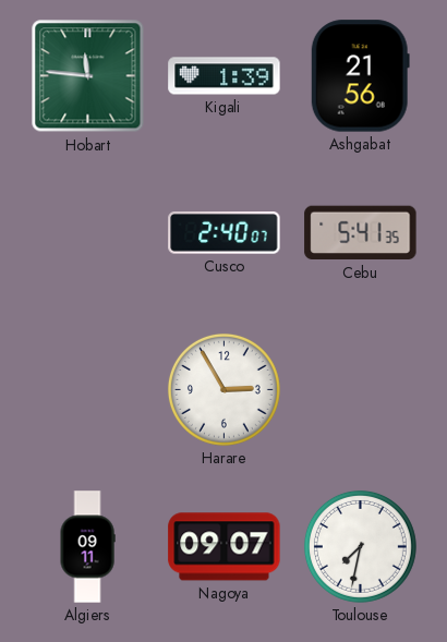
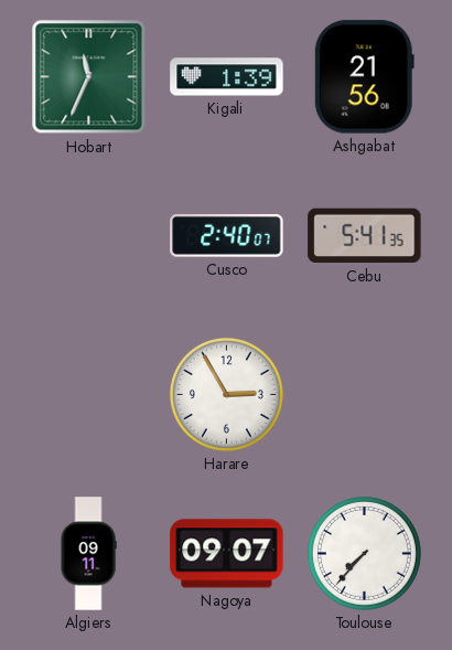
Hobart: 11:46 -> 11:34
Toulouse: 7:32 -> 7:37
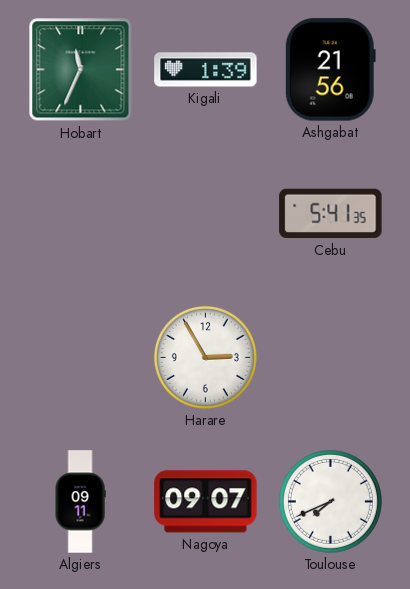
Cusco: 2:40 -> none
Toulouse: 7:37 -> 7:41
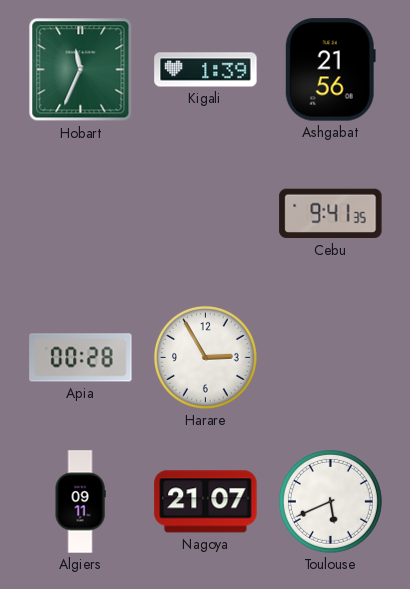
Cebu: 5:41 -> 9:41
Apia: none -> 00:28
Nagoya: 09:07 -> 21:07
Toulouse: 7:41 -> 5:41
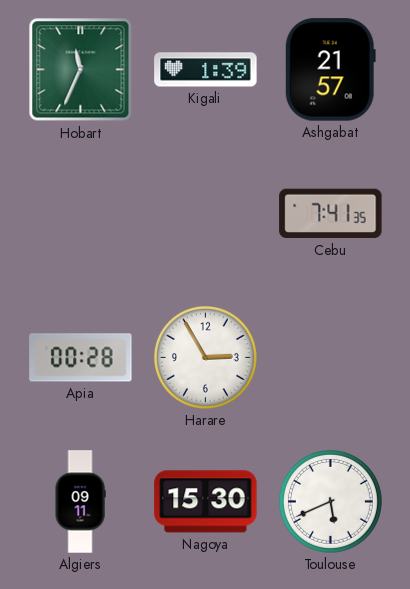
Ashgabat: 21:56 -> 21:57
Cebu: 9:41 -> 7:41
Nagoya: 21:07 -> 15:30
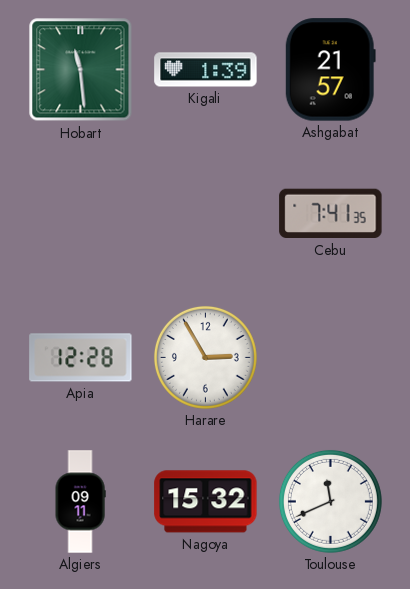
Hobart: 11:34 -> 11:29
Apia: 00:28 -> 12:28
Nagoya: 15:30 -> 15:32
Toulouse: 5:41 -> 11:41
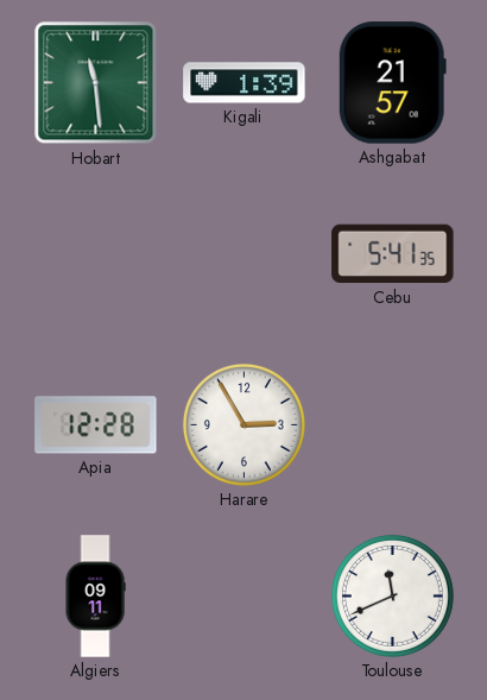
Cebu: 7:41 -> 5:41
Nagoya: 15:32 -> none
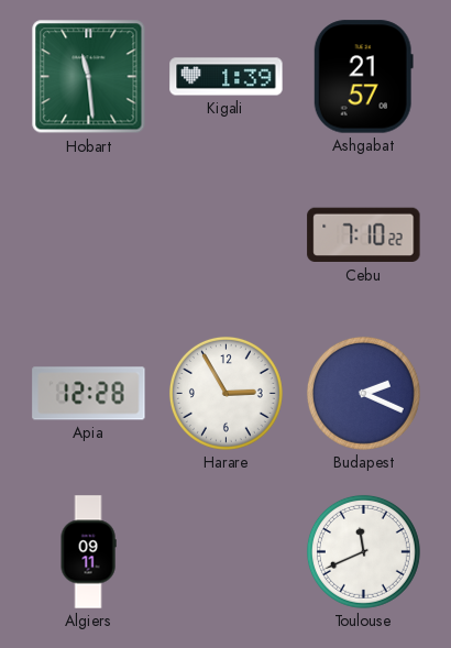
Cebu: 5:41 -> 7:10
Budapest: none -> 2:19
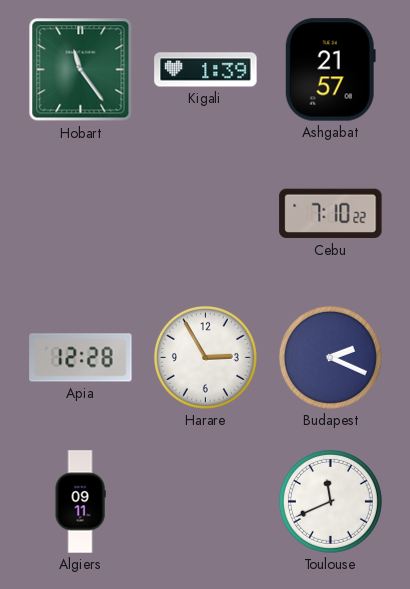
Hobart: 11:29 -> 11:24
